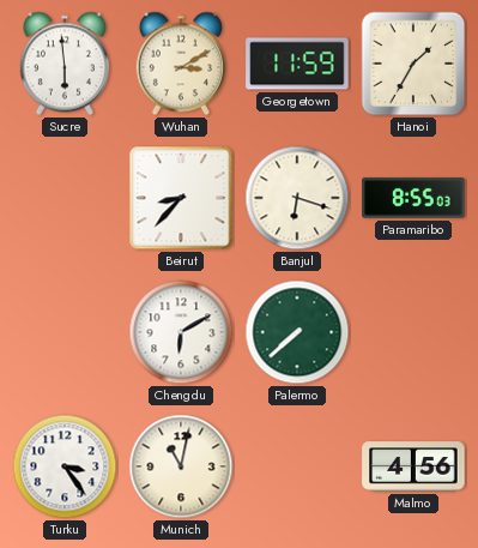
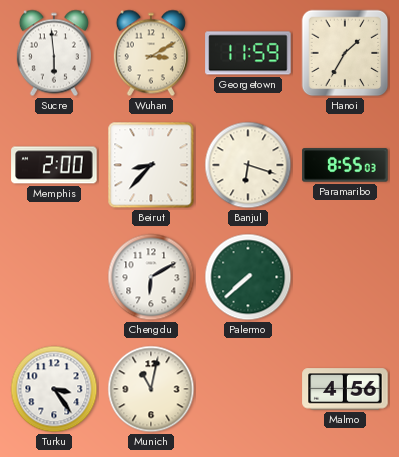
Memphis: none -> 2:00
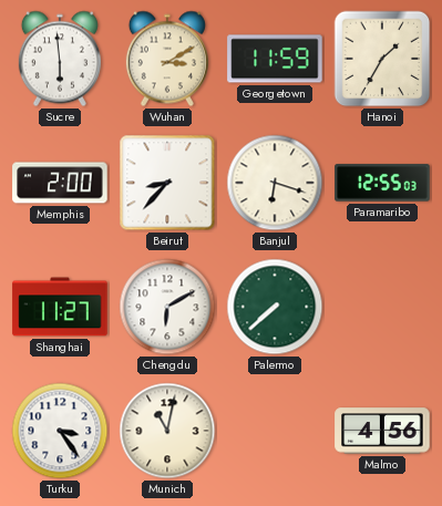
Paramaribo: 8:55 -> 12:55
Shanghai: none -> 11:27
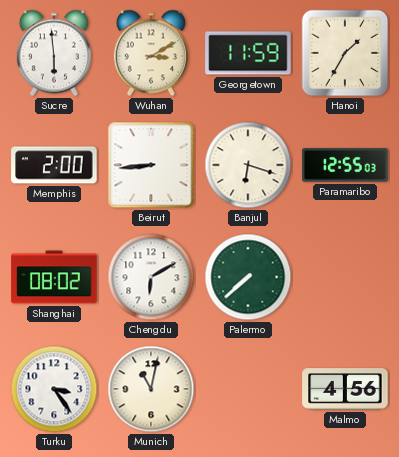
Beirut: 8:37 -> 8:44
Shanghai: 11:27 -> 08:02
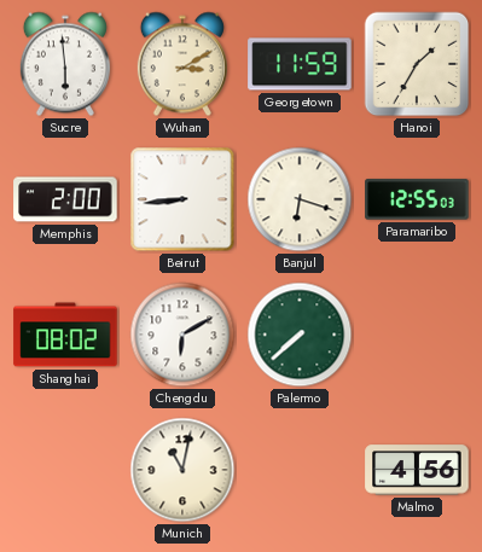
Turku: 3:24 -> none
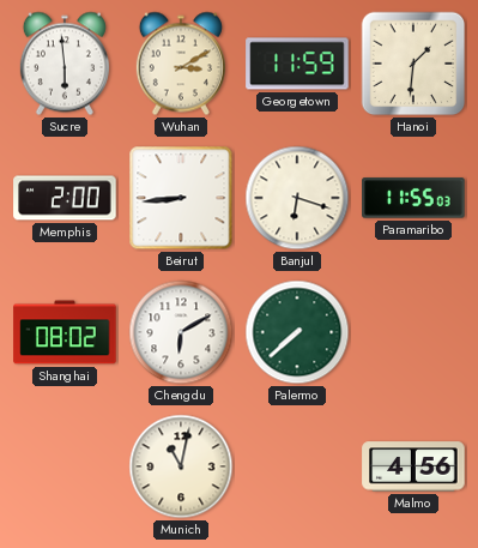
Hanoi: 1:35 -> 1:31
Paramaribo: 12:55 -> 11:55
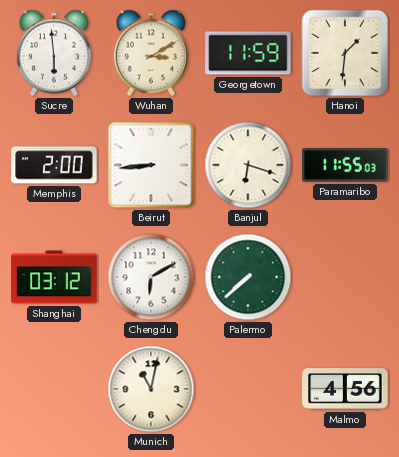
Shanghai: 08:02 -> 03:12
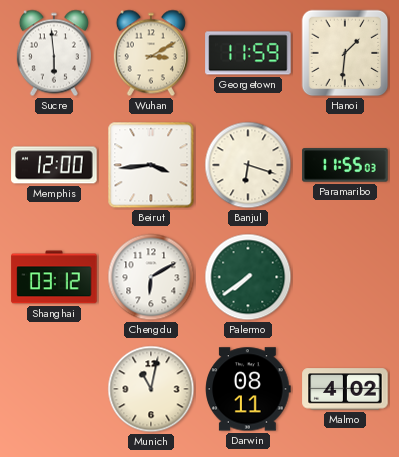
Memphis: 2:00 -> 12:00
Beirut: 8:44 -> 3:44
Palermo: 7:38 -> 7:39
Darwin: none -> 08:11
Malmo: 4:56 -> 4:02
